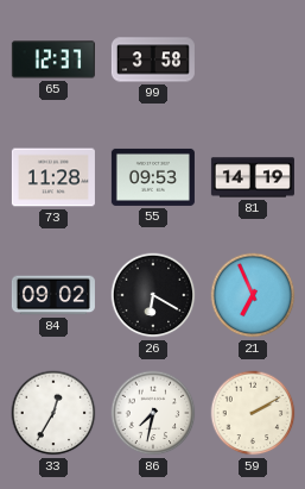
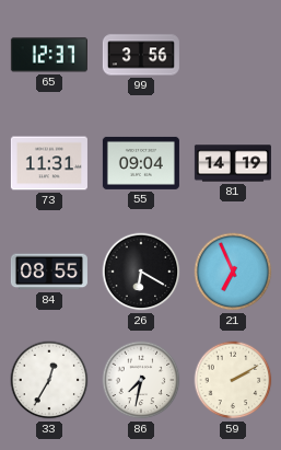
99: 3:58 -> 3:56
73: 11:28 -> 11:31
55: 09:53 -> 09:04
84: 09:02 -> 08:55
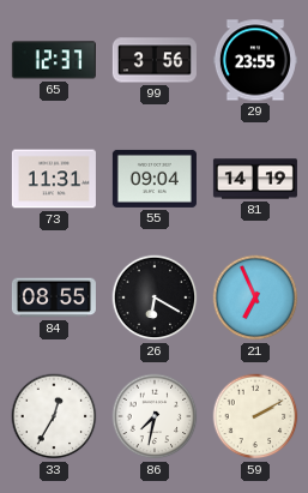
29: none -> 23:55
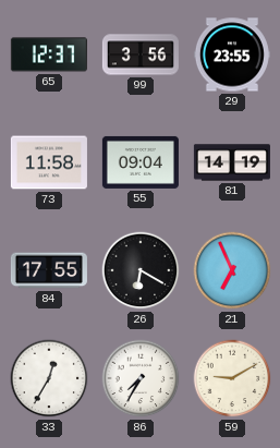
73: 11:31 -> 11:58
84: 08:55 -> 17:55
86: 7:32 -> 7:35
59: 2:10 -> 9:10
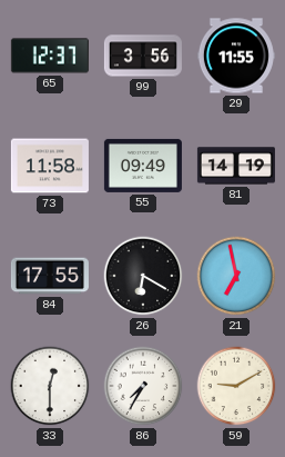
29: 23:55 -> 11:55
55: 09:04 -> 09:49
21: 6:56 -> 6:58
33: 12:35 -> 12:30
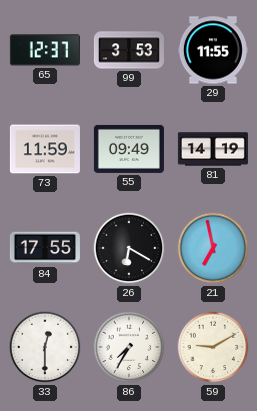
99: 3:56 -> 3:53
73: 11:58 -> 11:59
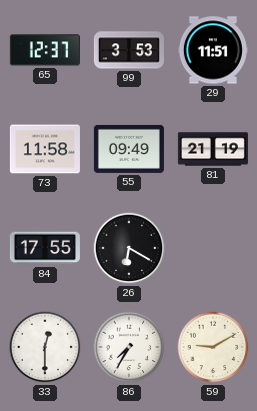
29: 11:55 -> 11:51
73: 11:59 -> 11:58
81: 14:19 -> 21:19
21: 6:58 -> none
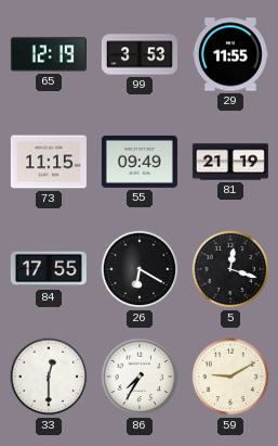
65: 12:37 -> 12:19
29: 11:51 -> 11:55
73: 11:58 -> 11:15
5: none -> 12:18
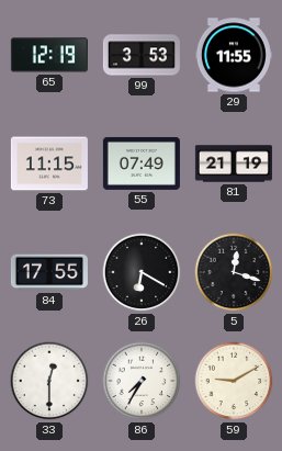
55: 09:49 -> 07:49
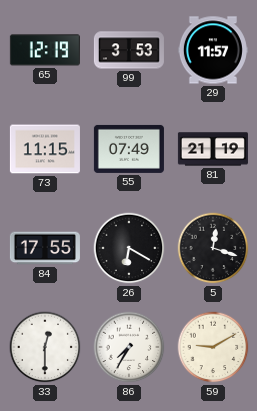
29: 11:55 -> 11:57
